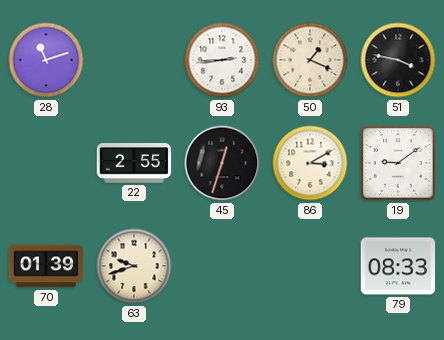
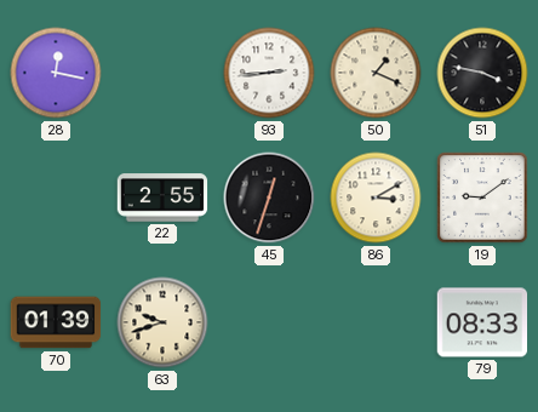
28: 11:12 -> 12:17
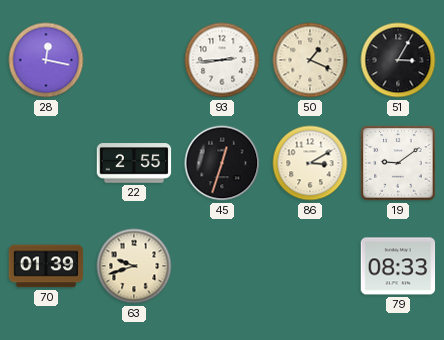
51: 3:47 -> 3:05
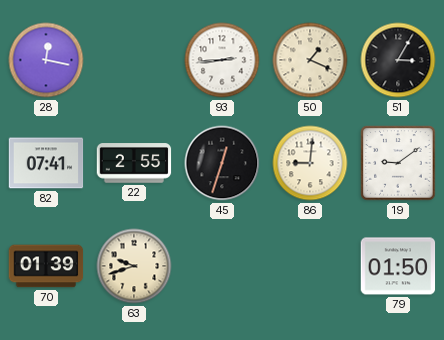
82: none -> 07:41
86: 3:10 -> 9:01
79: 08:33 -> 01:50
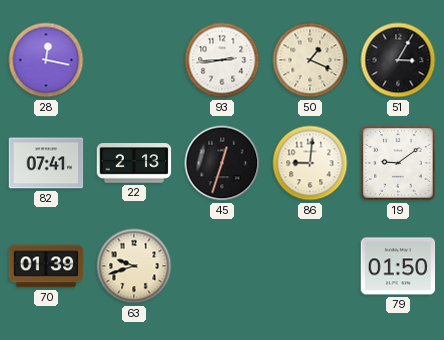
22: 2:55 -> 2:13
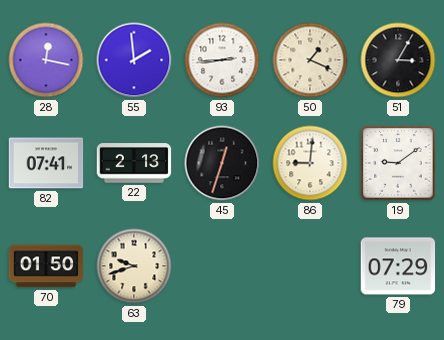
55: none -> 1:59
70: 01:39 -> 01:50
79: 01:50 -> 07:29
